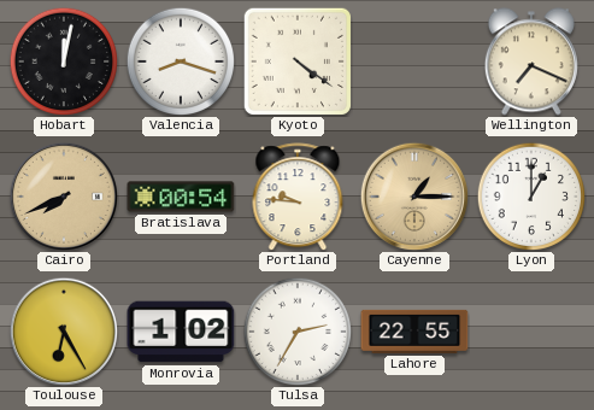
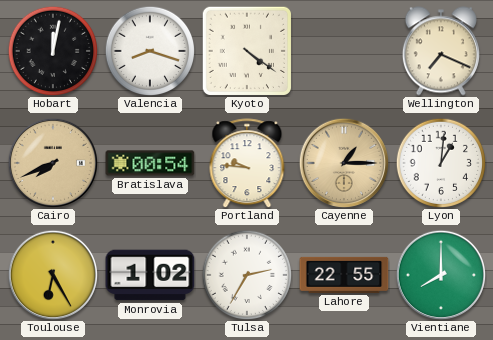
Lyon: 1:00 -> 1:01
Vientiane: none -> 8:00
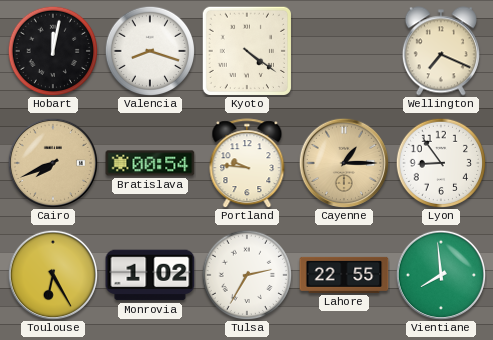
Lyon: 1:01 -> 8:54
Vientiane: 8:00 -> 7:59
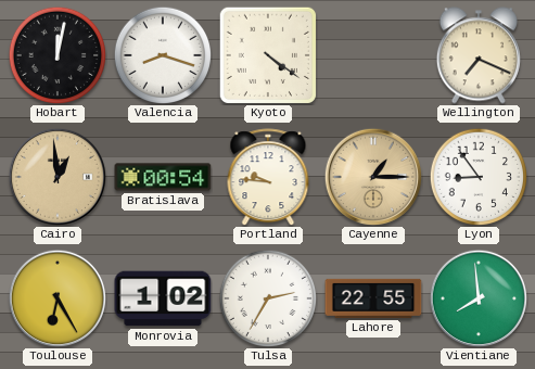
Cairo: 7:41 -> 12:59
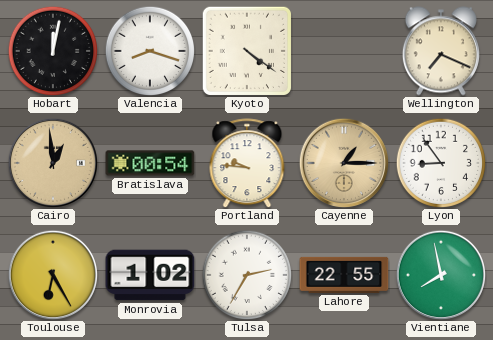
Vientiane: 7:59 -> 7:58
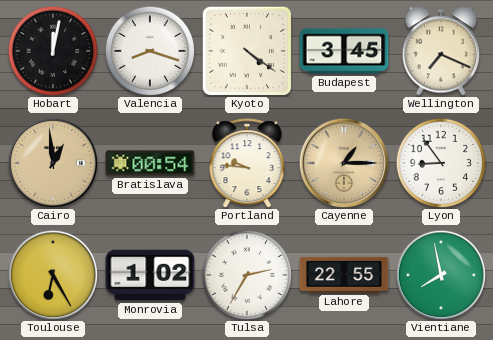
Budapest: none -> 3:45
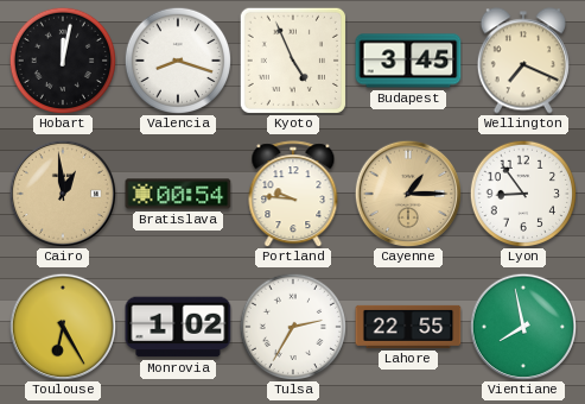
Kyoto: 4:21 -> 4:56
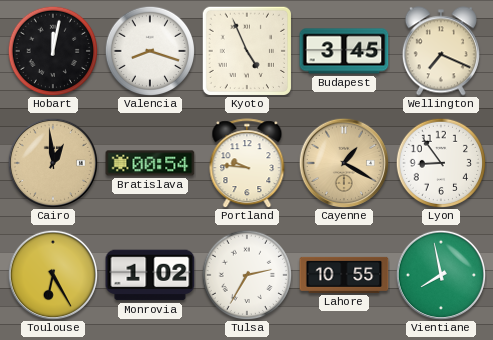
Cayenne: 1:15 -> 1:20
Lahore: 22:55 -> 10:55
